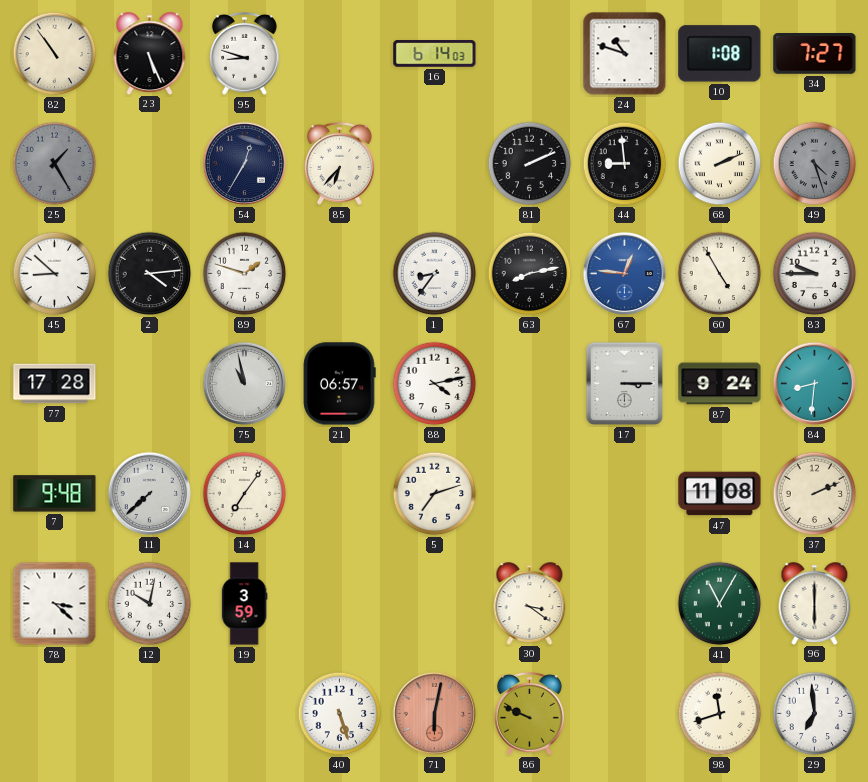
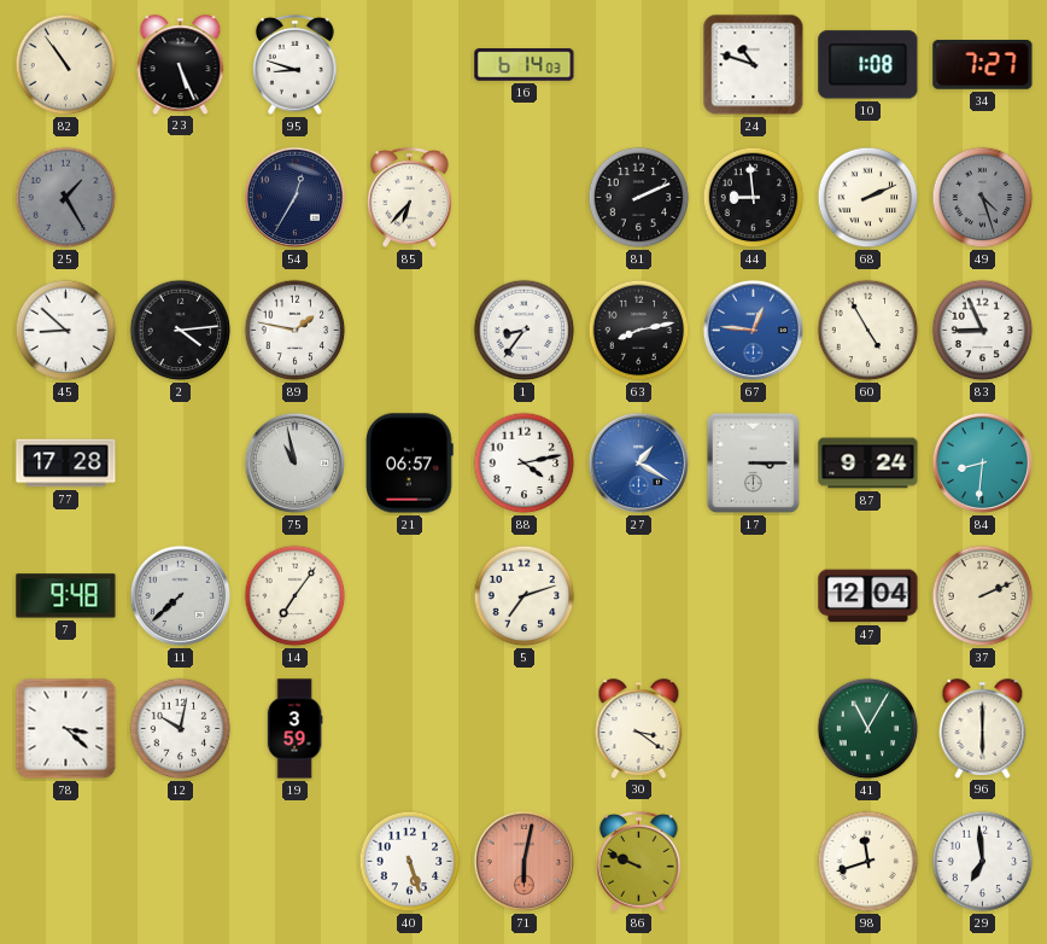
89: 1:48 -> 1:47
83: 9:45 -> 8:56
27: none -> 1:20
47: 11:08 -> 12:04
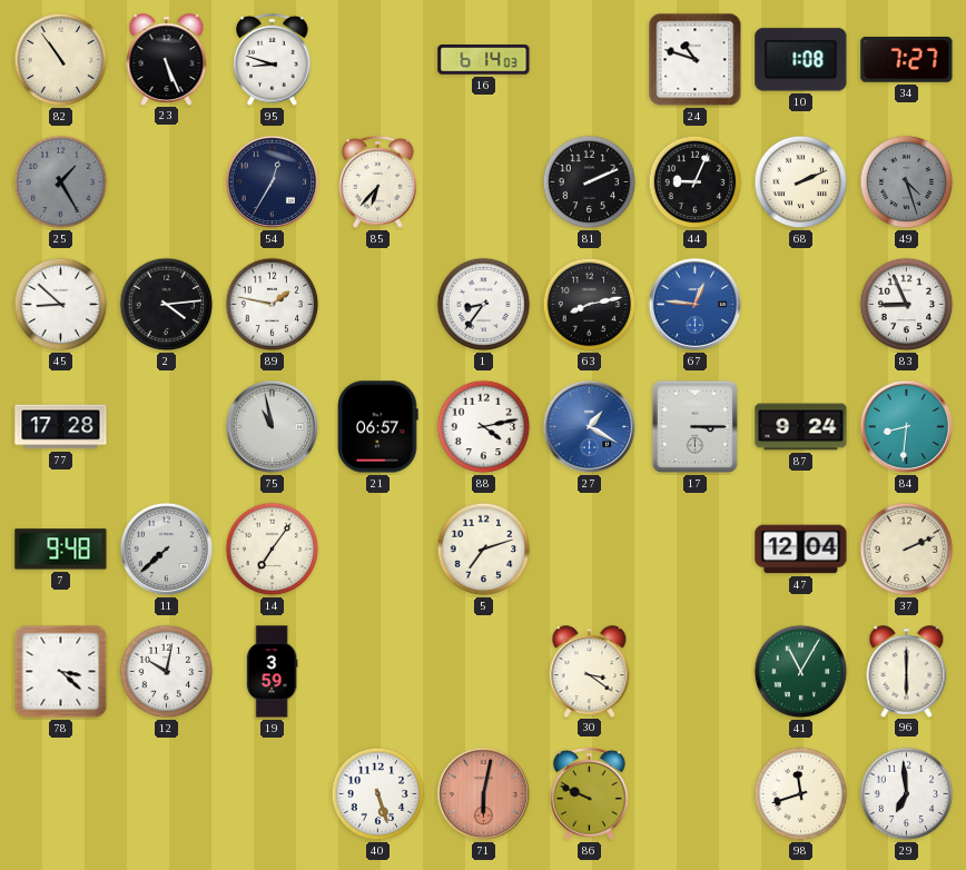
44: 8:59 -> 9:04
60: 4:55 -> none
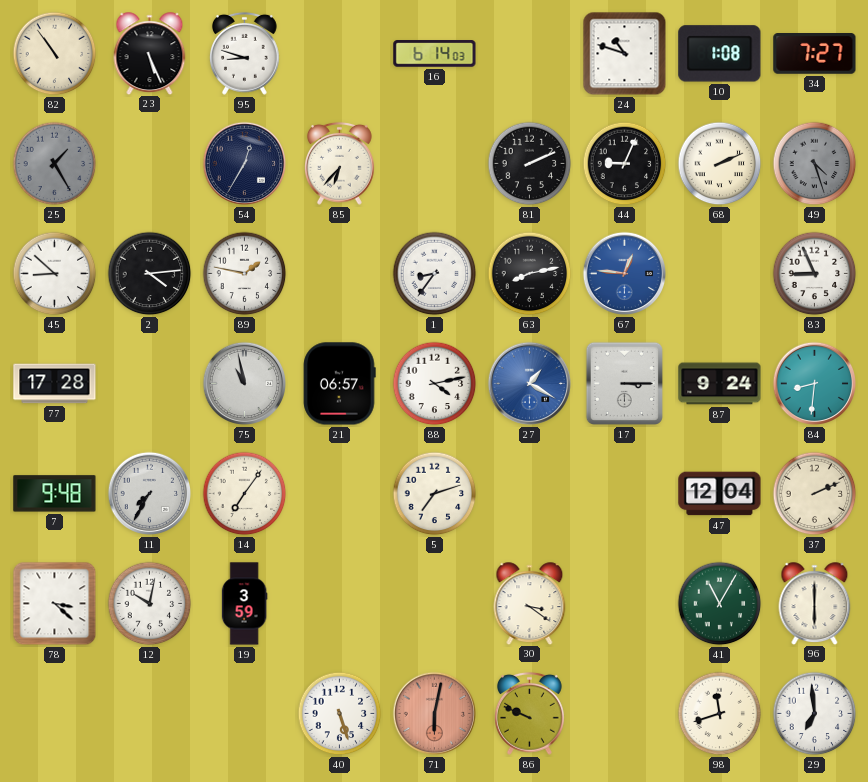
11: 7:38 -> 7:35
